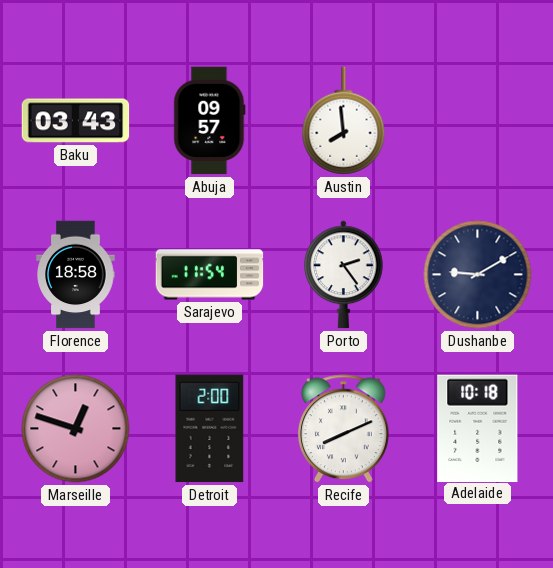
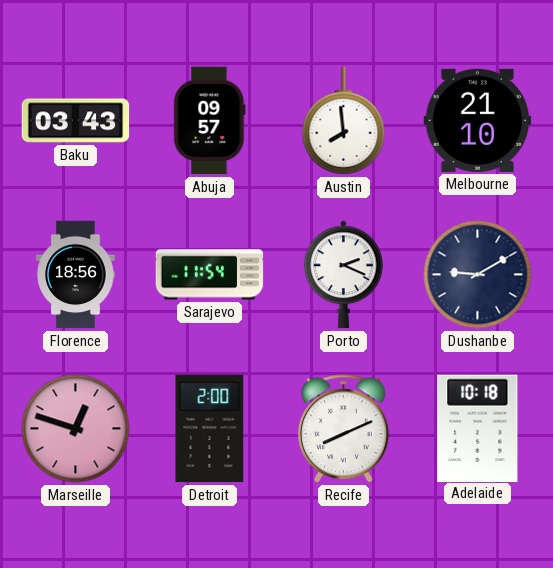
Melbourne: none -> 21:10
Florence: 18:58 -> 18:56
Porto: 2:24 -> 2:19
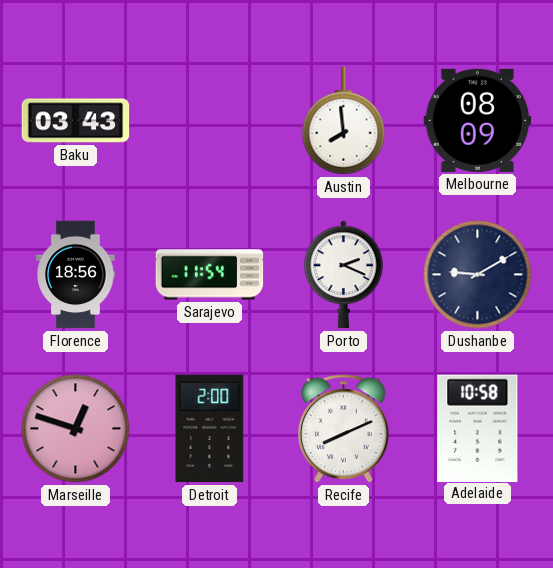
Abuja: 09:57 -> none
Melbourne: 21:10 -> 08:09
Adelaide: 10:18 -> 10:58
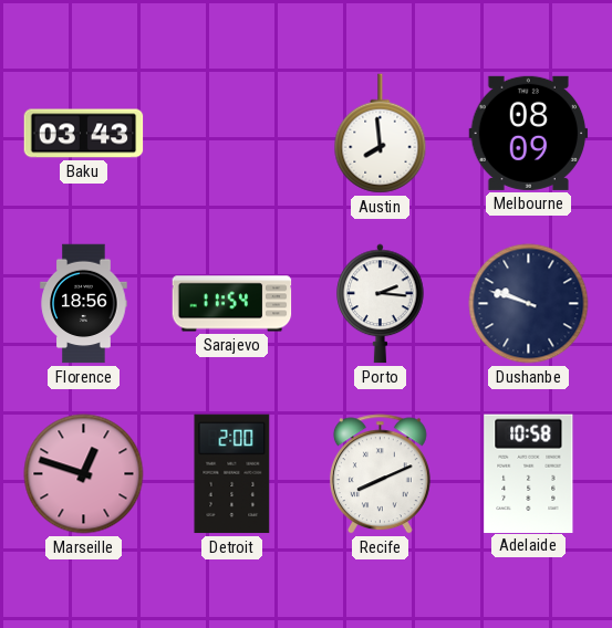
Porto: 2:19 -> 2:16
Dushanbe: 9:10 -> 9:48
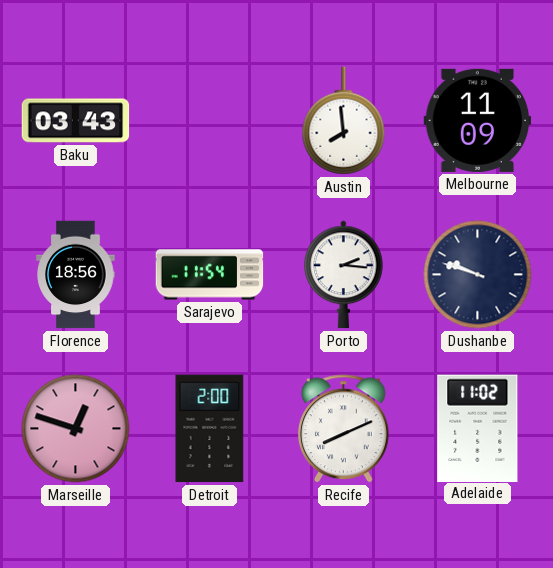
Melbourne: 08:09 -> 11:09
Adelaide: 10:58 -> 11:02
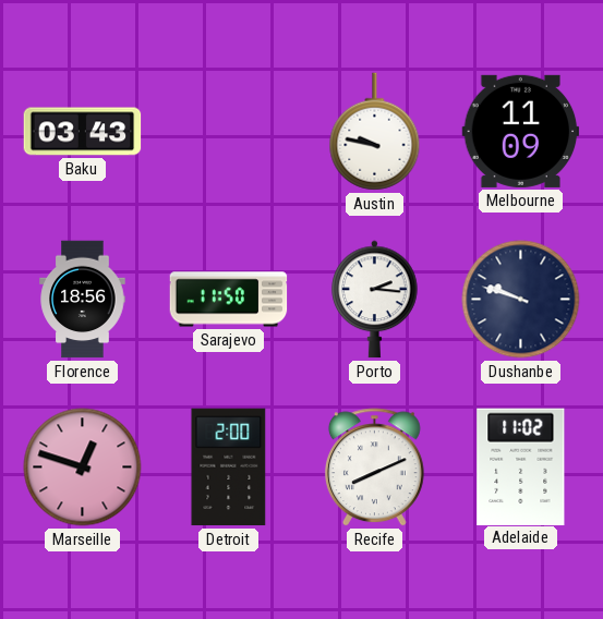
Austin: 7:59 -> 9:47
Sarajevo: 11:54 -> 11:50
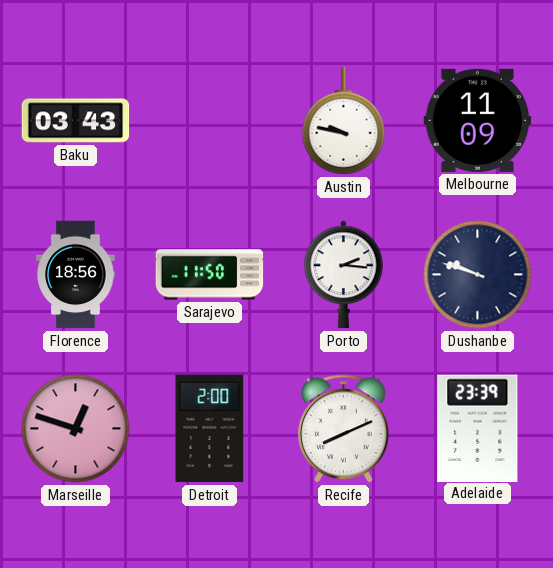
Adelaide: 11:02 -> 23:39
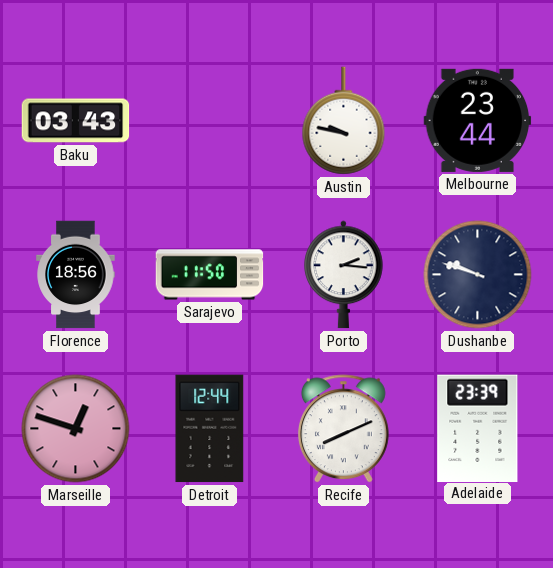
Melbourne: 11:09 -> 23:44
Detroit: 2:00 -> 12:44
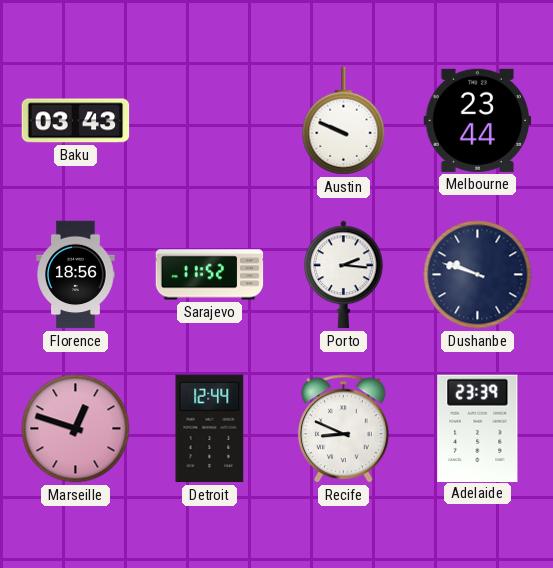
Austin: 9:47 -> 9:49
Sarajevo: 11:50 -> 11:52
Recife: 8:11 -> 8:49
